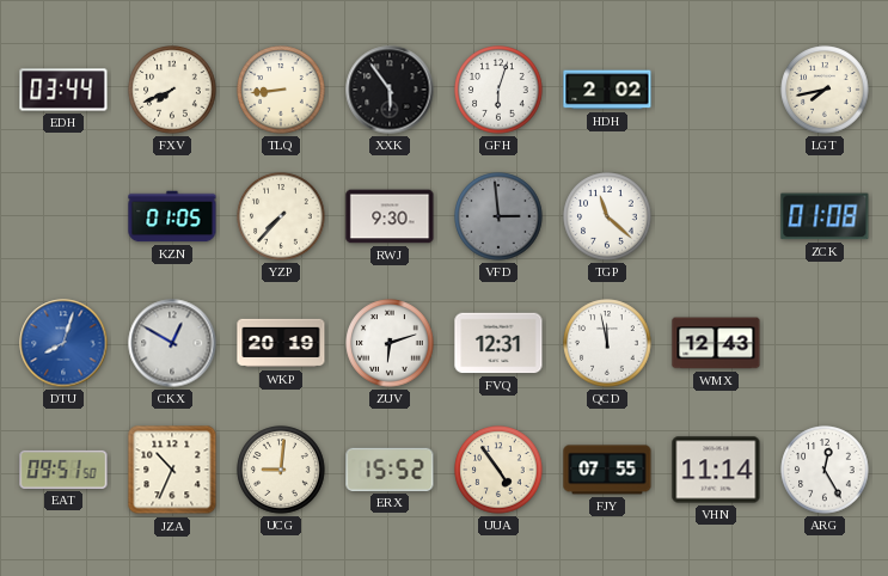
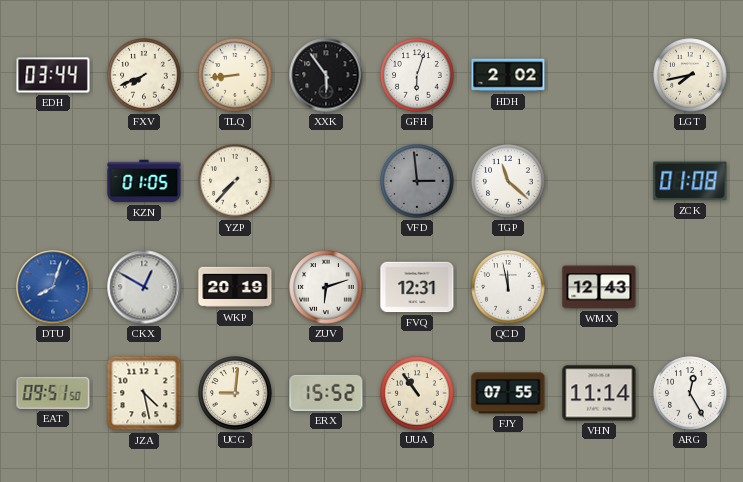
RWJ: 9:30 -> none
JZA: 10:34 -> 4:28
UUA: 4:54 -> 10:54
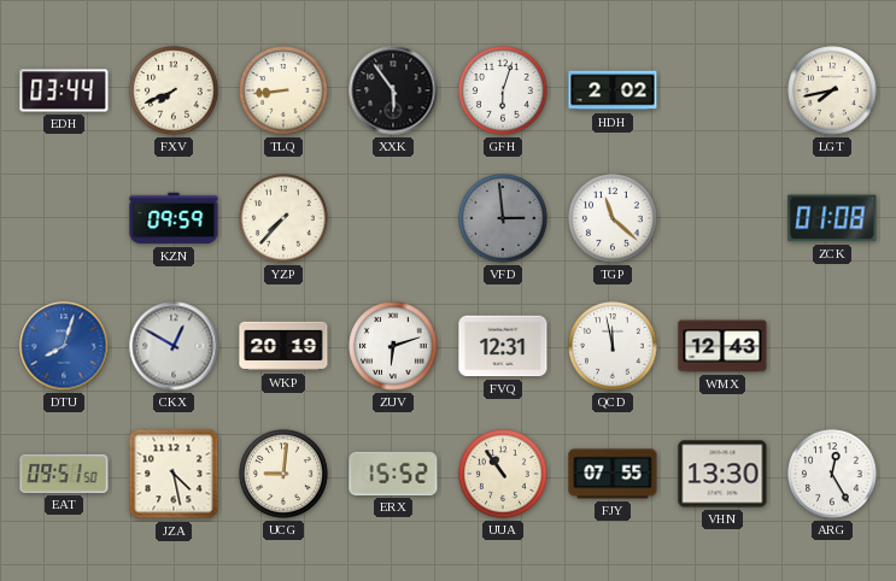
KZN: 01:05 -> 09:59
VHN: 11:14 -> 13:30
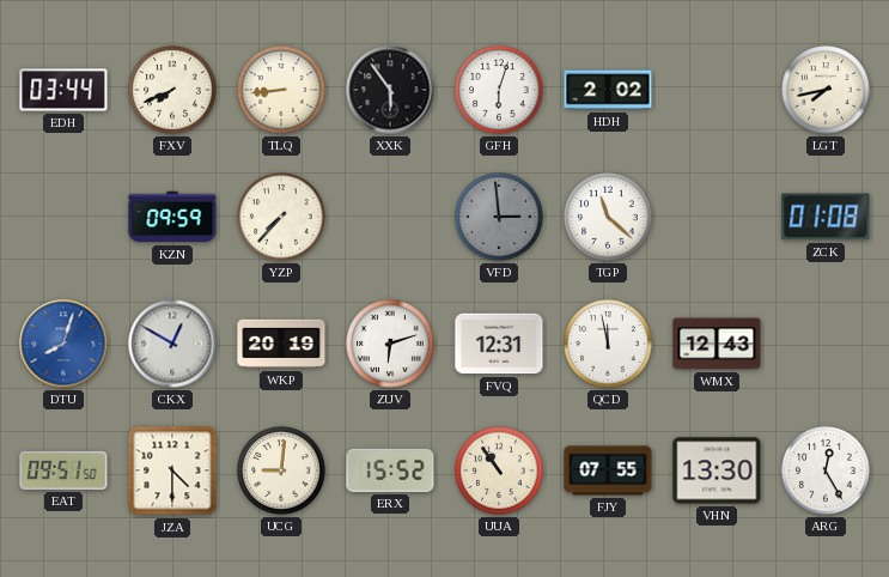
JZA: 4:28 -> 4:30
